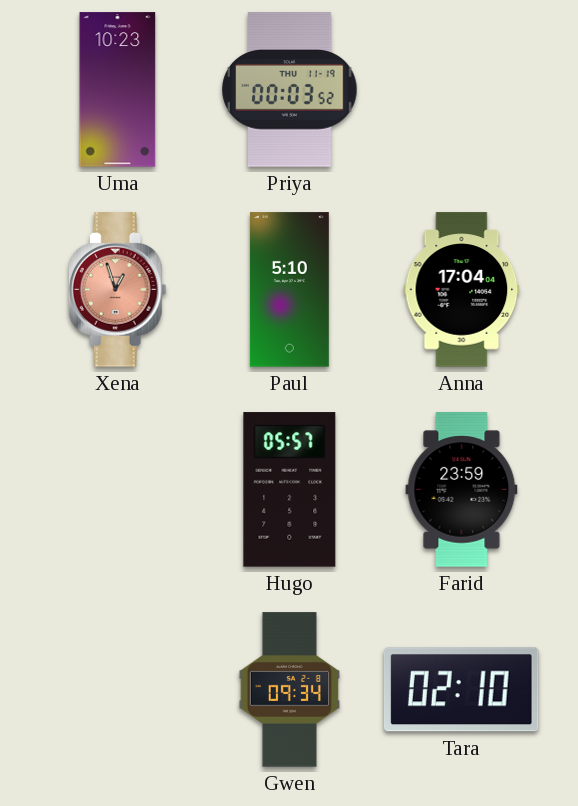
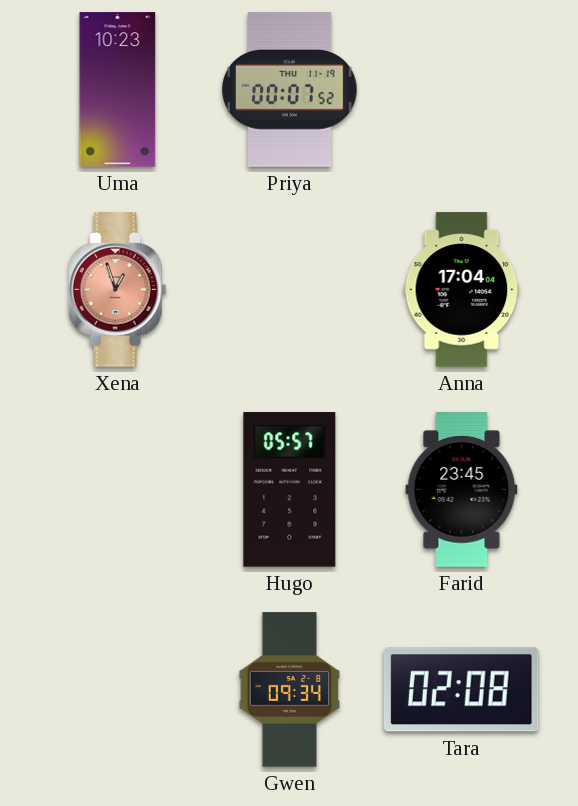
Priya: 00:03 -> 00:07
Paul: 5:10 -> none
Farid: 23:59 -> 23:45
Tara: 02:10 -> 02:08
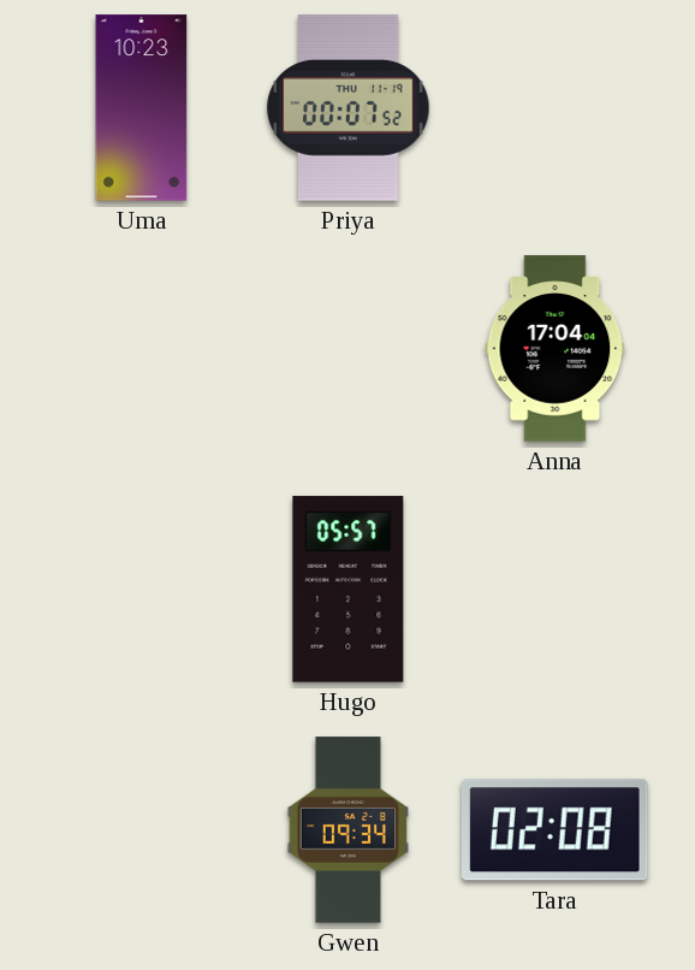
Xena: 12:57 -> none
Farid: 23:45 -> none
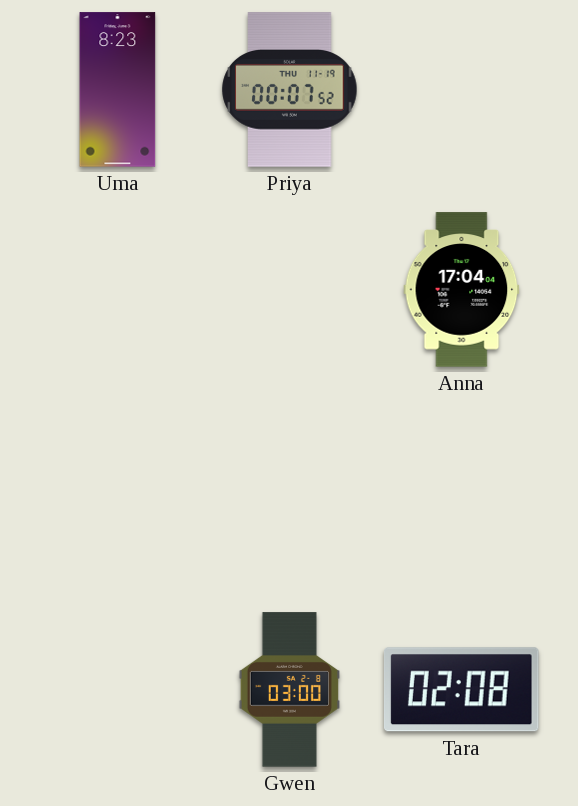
Uma: 10:23 -> 8:23
Hugo: 05:57 -> none
Gwen: 09:34 -> 03:00
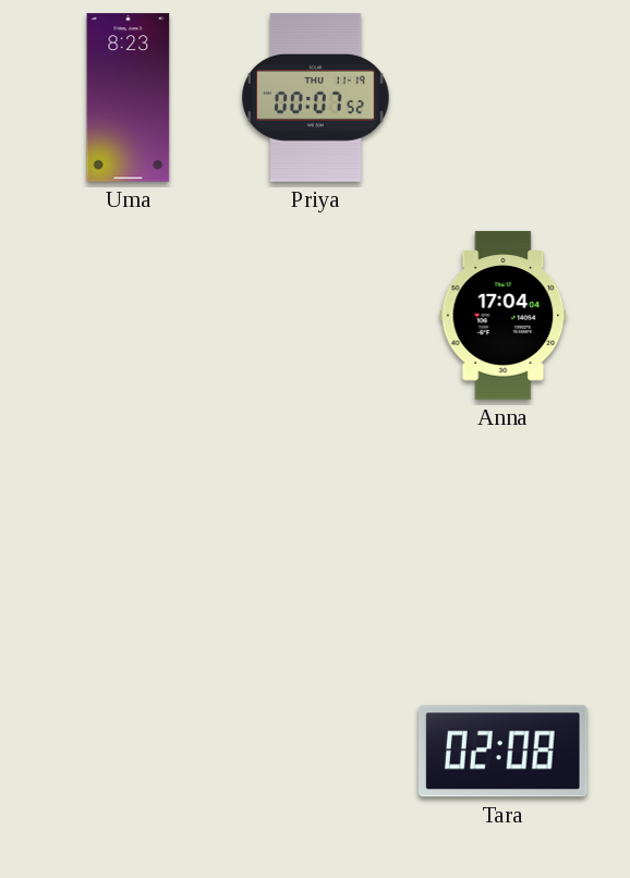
Gwen: 03:00 -> none
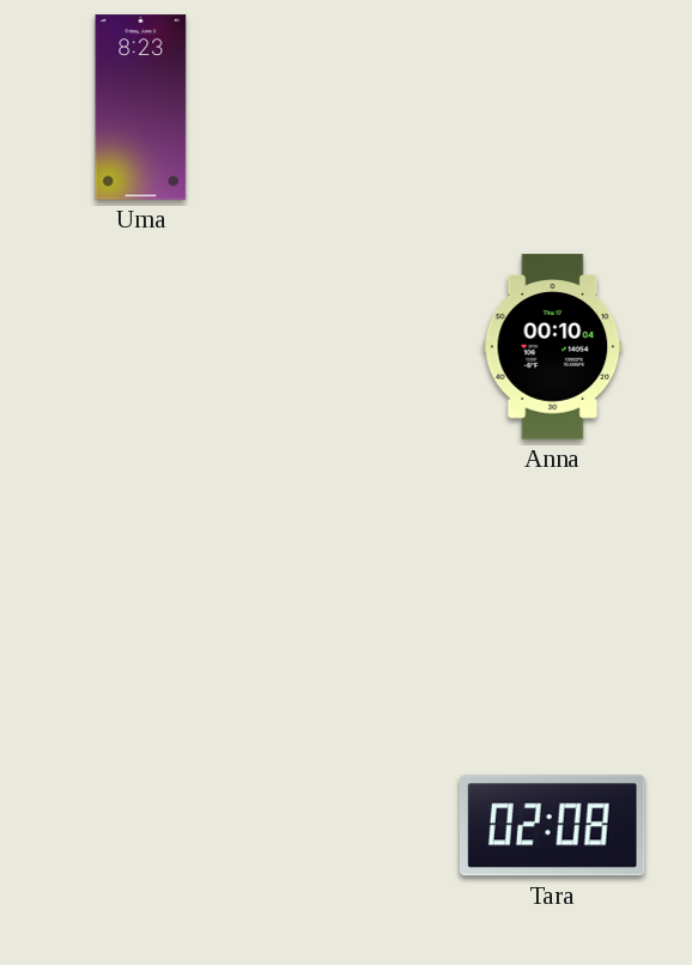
Priya: 00:07 -> none
Anna: 17:04 -> 00:10
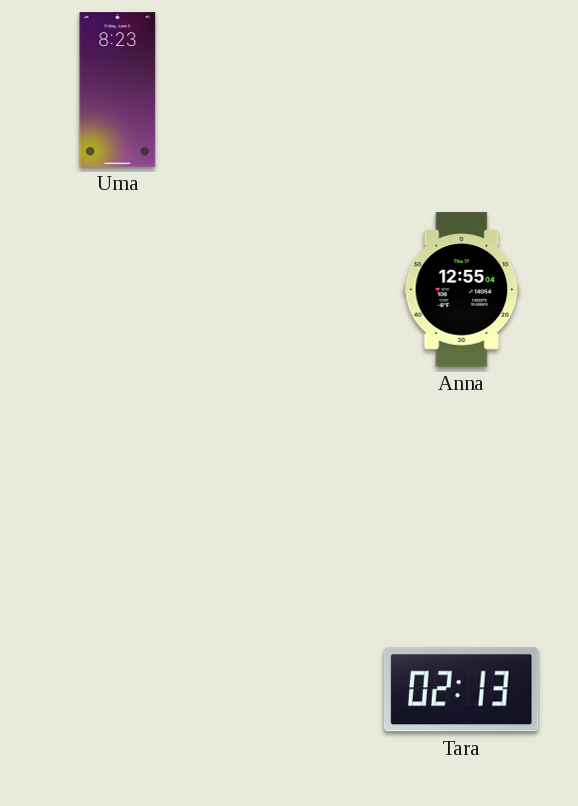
Anna: 00:10 -> 12:55
Tara: 02:08 -> 02:13
